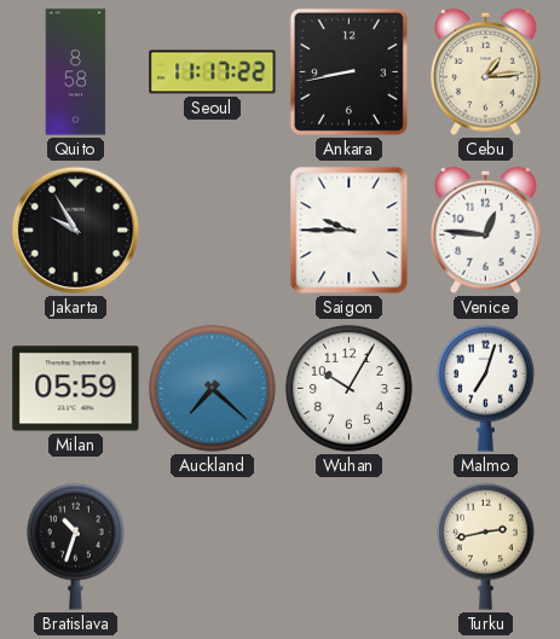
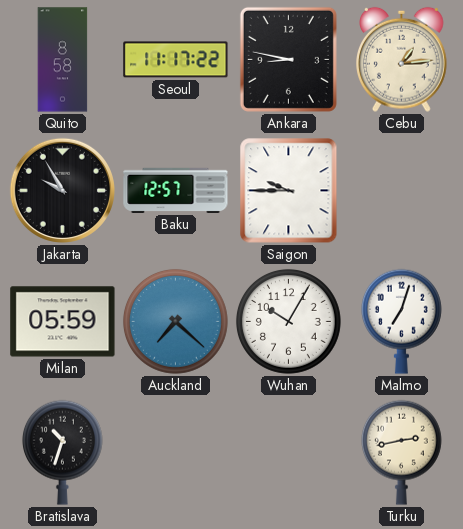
Ankara: 8:43 -> 8:47
Baku: none -> 12:57
Venice: 12:46 -> none
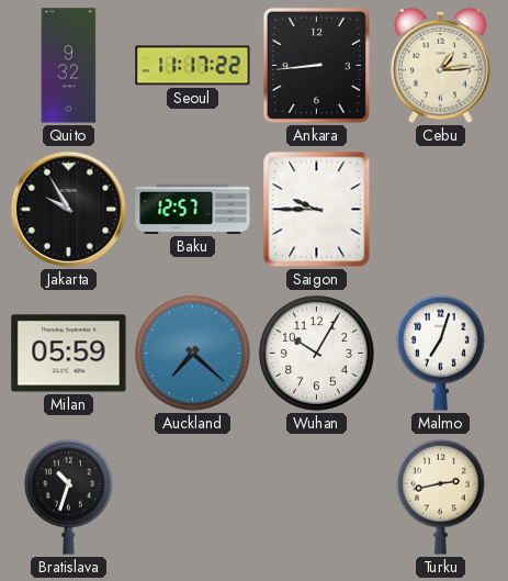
Quito: 8:58 -> 9:32
Ankara: 8:47 -> 8:44
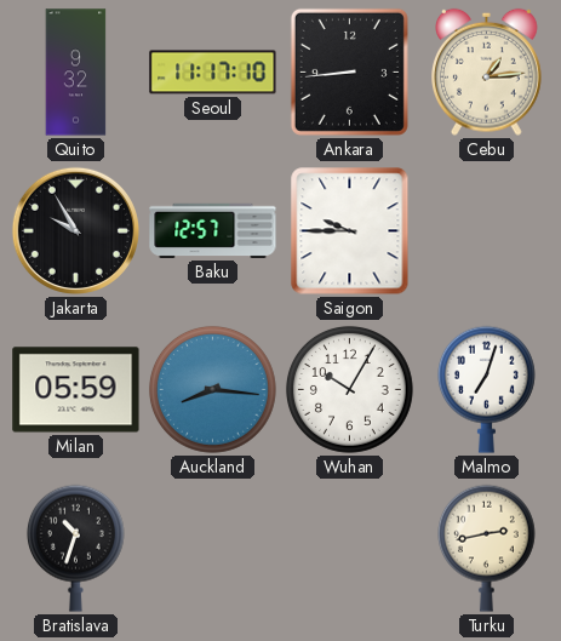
Seoul: 11:17:22 -> 11:17:10
Auckland: 7:22 -> 8:16
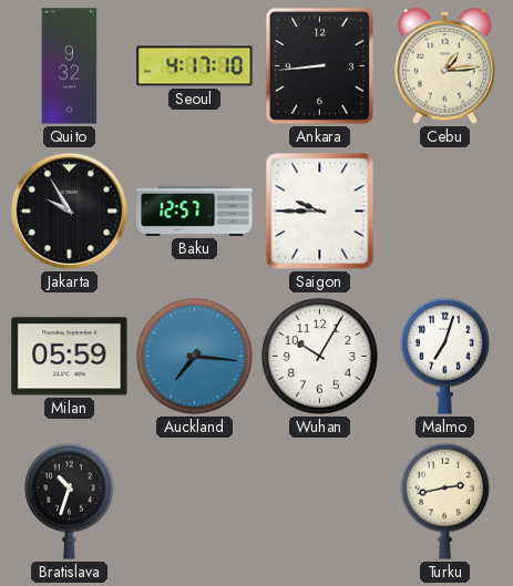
Seoul: 11:17 -> 4:17
Auckland: 8:16 -> 7:16
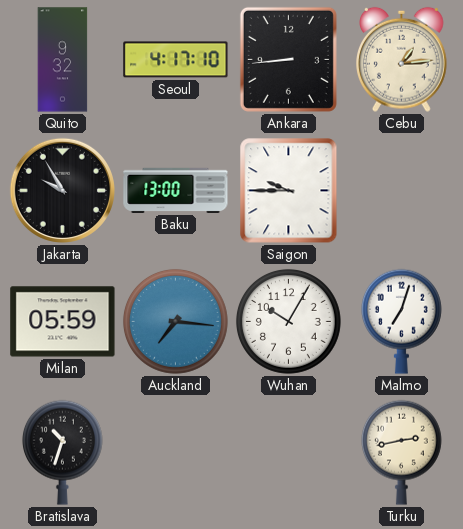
Baku: 12:57 -> 13:00
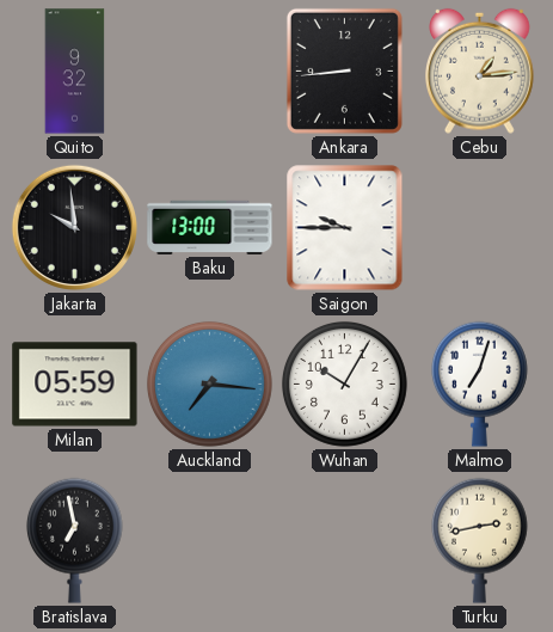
Seoul: 4:17 -> none
Jakarta: 9:55 -> 9:59
Bratislava: 10:33 -> 6:58
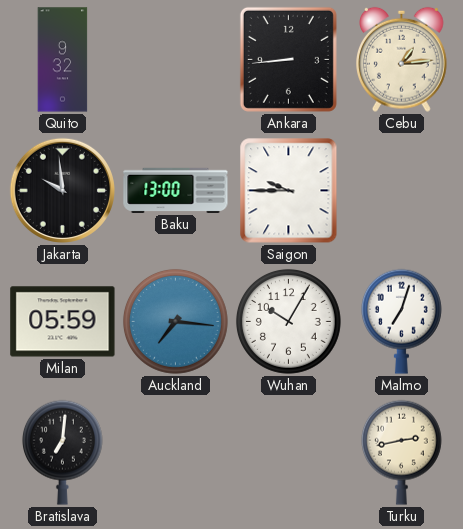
Bratislava: 6:58 -> 7:01
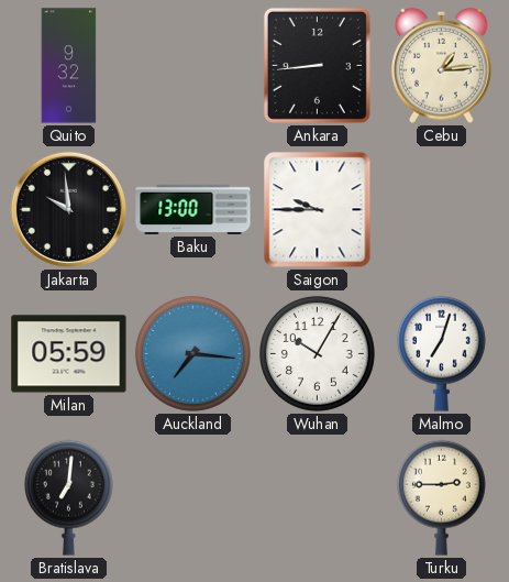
Turku: 2:43 -> 2:45
